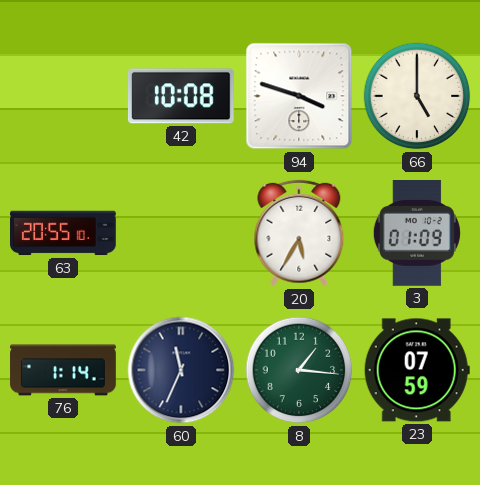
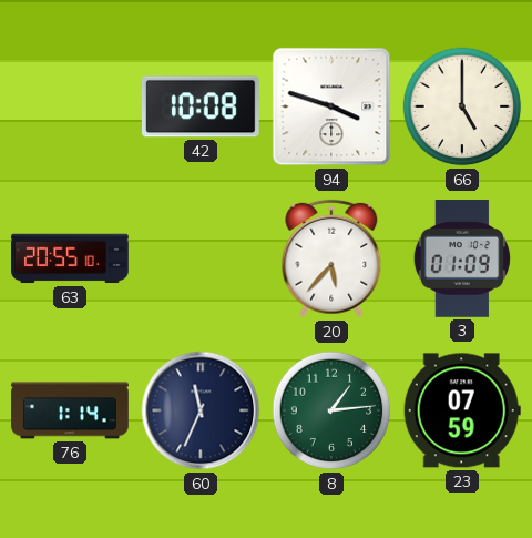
20: 5:35 -> 5:37
8: 1:16 -> 1:14
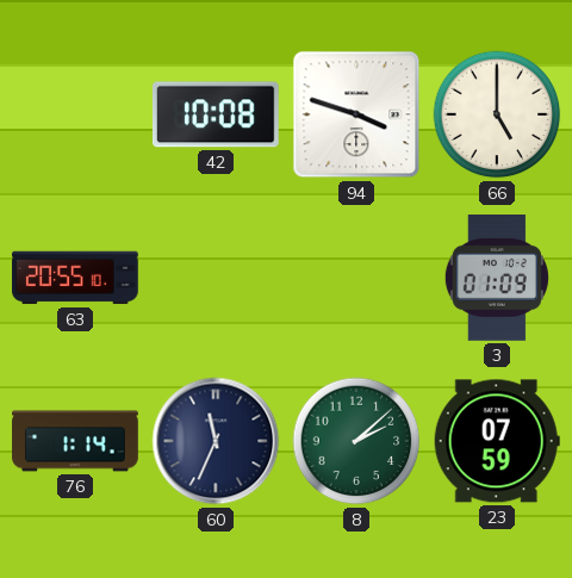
20: 5:37 -> none
8: 1:14 -> 2:08
